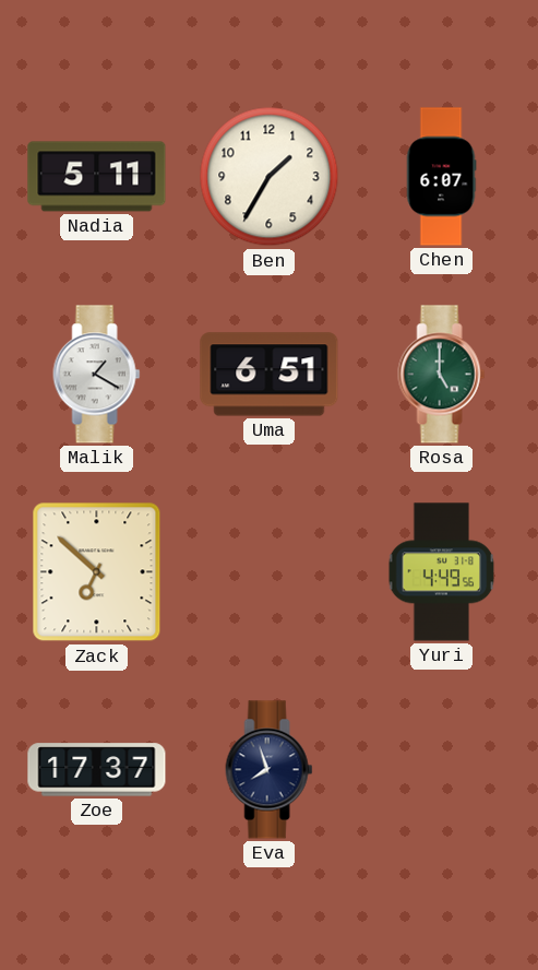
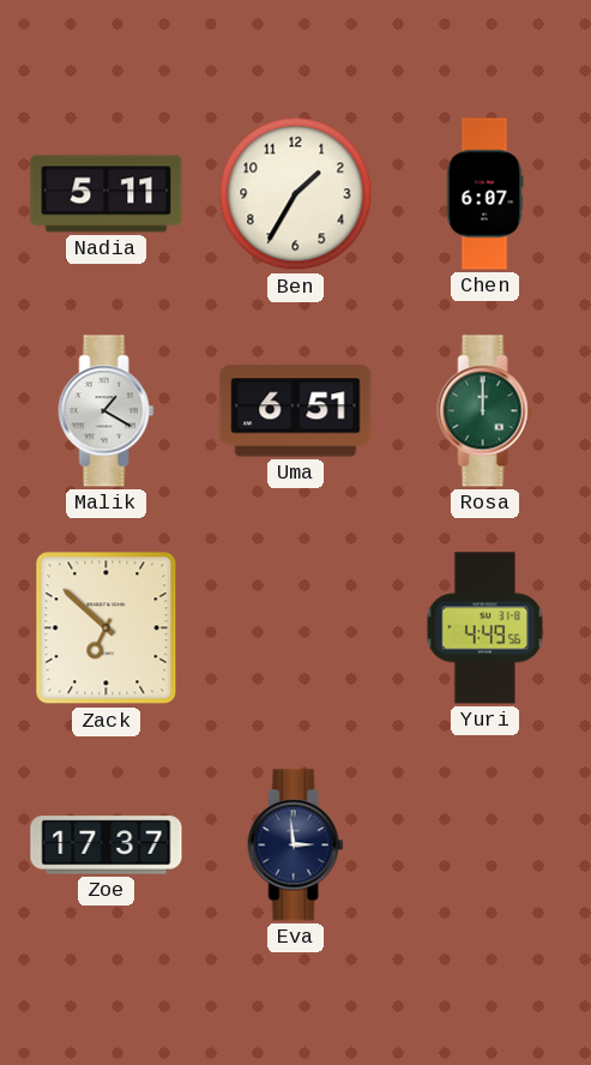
Rosa: 5:00 -> 12:00
Eva: 7:57 -> 2:59
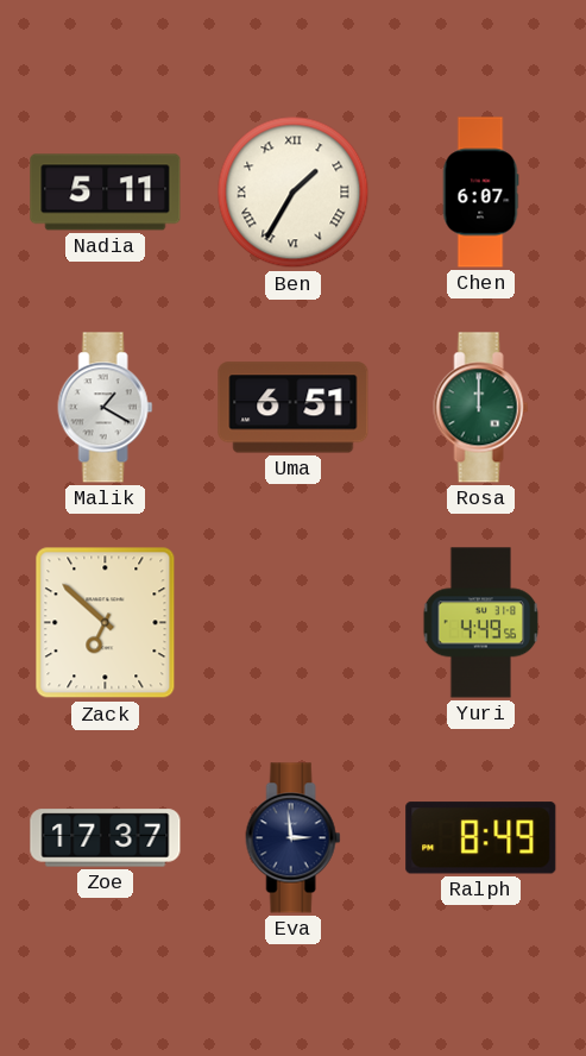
Ben numerals: Arabic -> Roman
Ralph: none -> 8:49
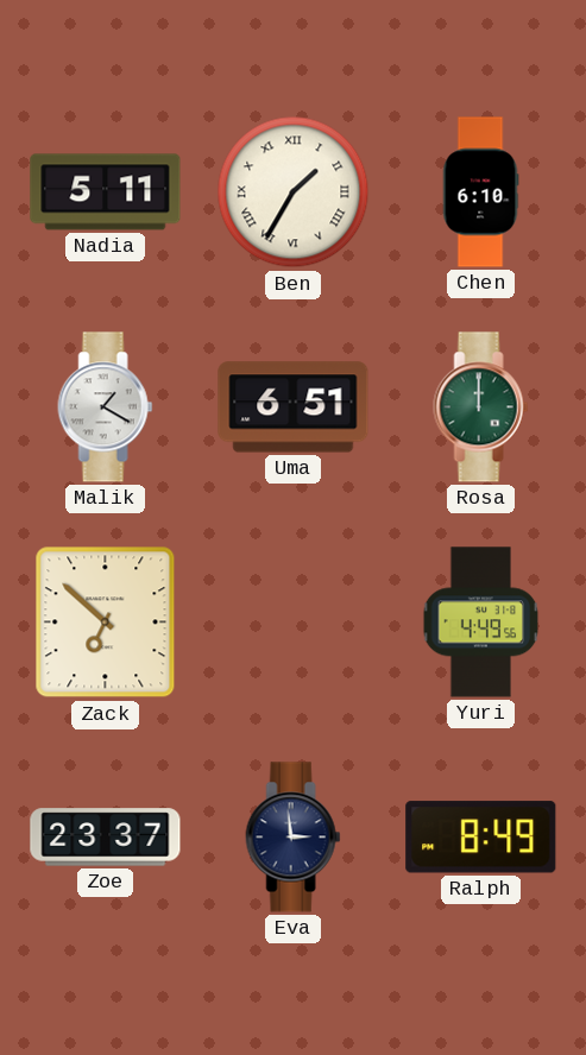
Chen: 6:07 -> 6:10
Zoe: 17:37 -> 23:37
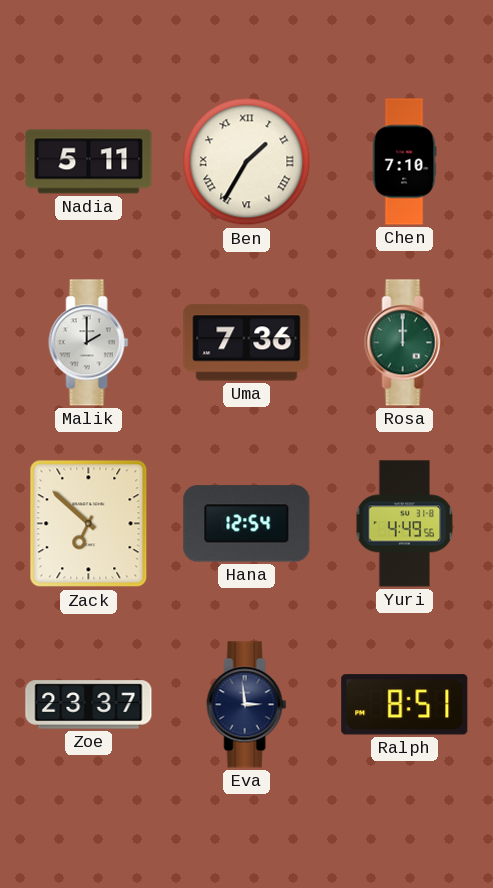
Chen: 6:10 -> 7:10
Malik: 1:20 -> 2:00
Uma: 6:51 -> 7:36
Hana: none -> 12:54
Ralph: 8:49 -> 8:51
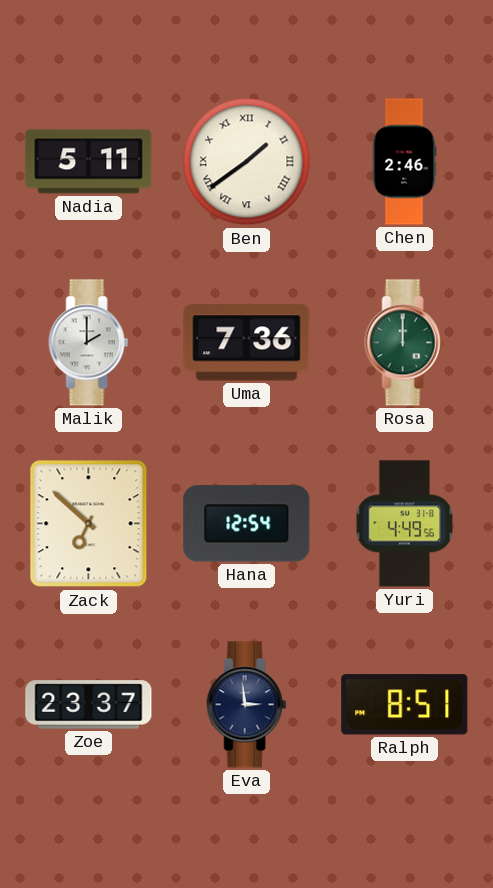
Ben: 1:35 -> 1:39
Chen: 7:10 -> 2:46
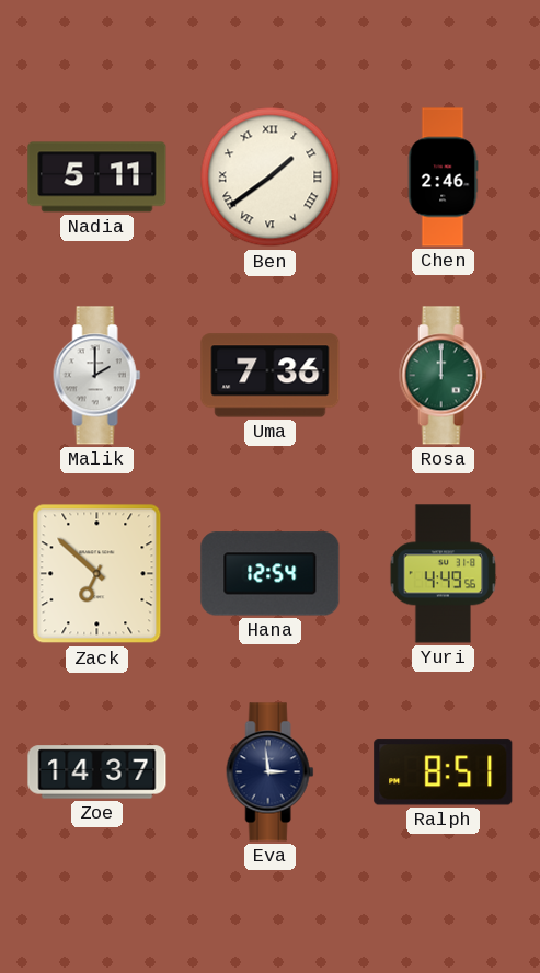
Zoe: 23:37 -> 14:37
